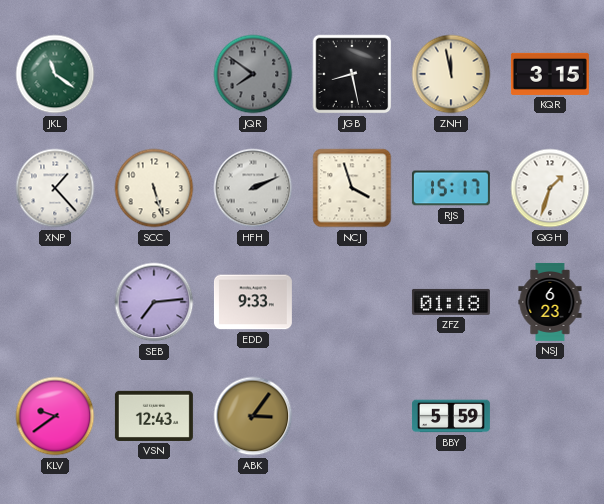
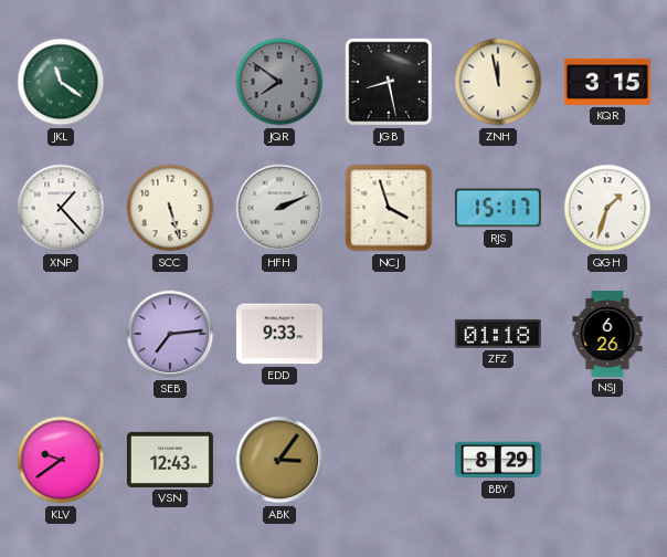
NSJ: 6:23 -> 6:26
BBY: 5:59 -> 8:29
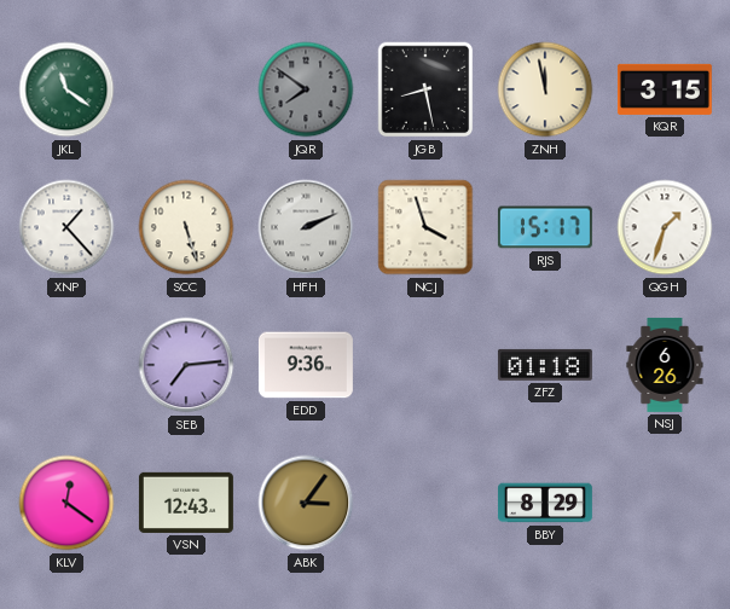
EDD: 9:33 -> 9:36
KLV: 9:39 -> 12:21
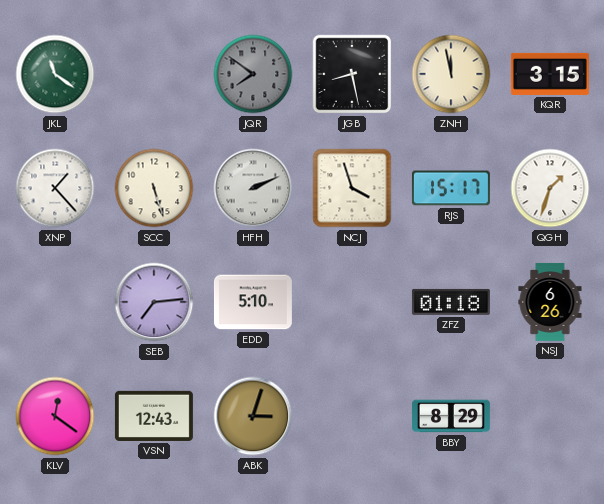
EDD: 9:36 -> 5:10
ABK: 3:06 -> 3:03
